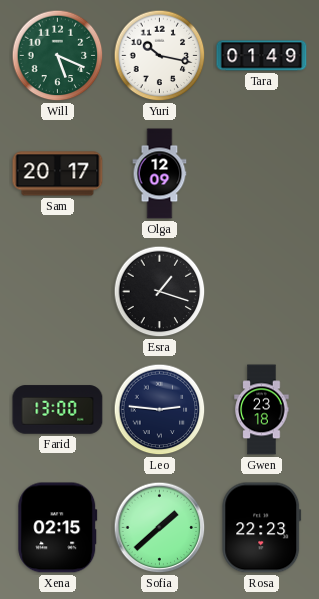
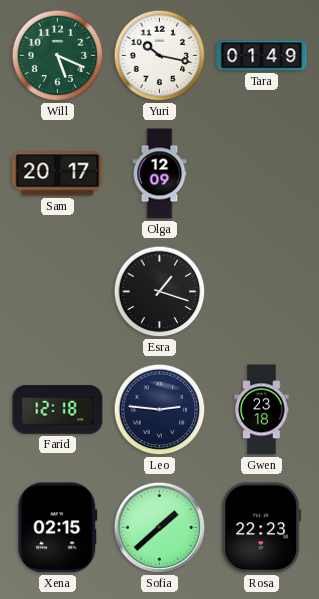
Farid: 13:00 -> 12:18
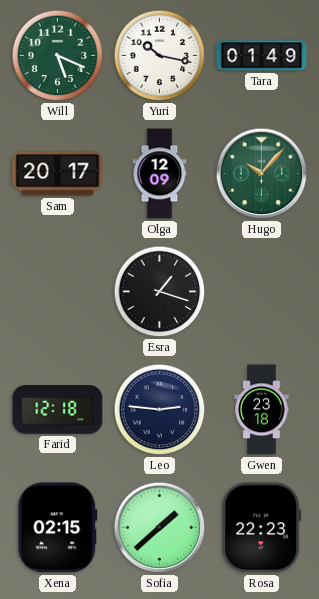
Hugo: none -> 10:07
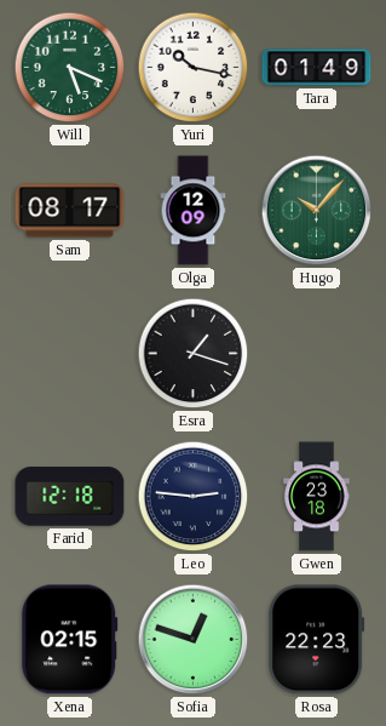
Sam: 20:17 -> 08:17
Sofia: 1:38 -> 12:48
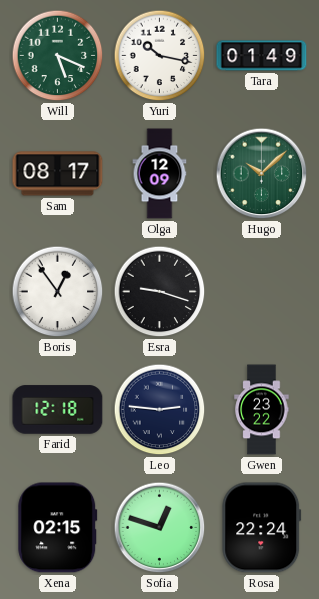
Hugo: 10:07 -> 10:08
Boris: none -> 12:54
Esra: 1:18 -> 9:18
Gwen: 23:18 -> 23:22
Rosa: 22:23 -> 22:24
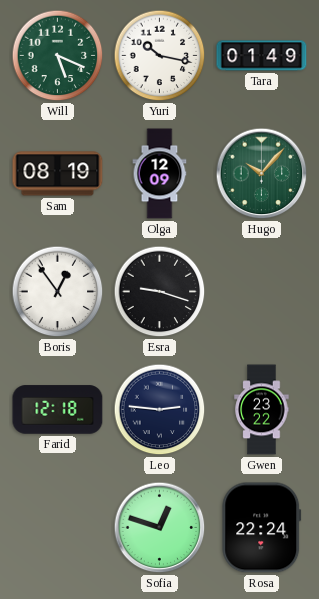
Sam: 08:17 -> 08:19
Hugo: 10:08 -> 10:07
Xena: 02:15 -> none
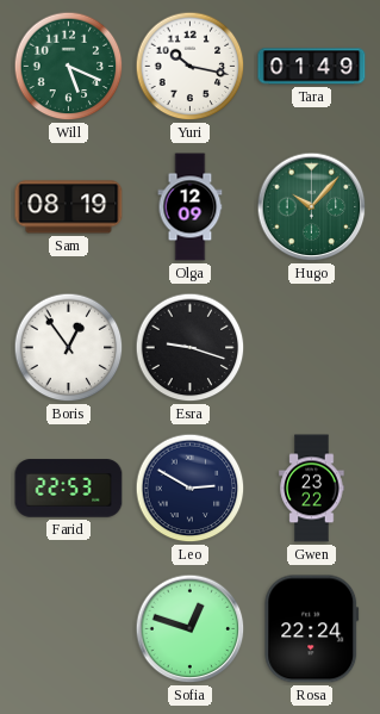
Farid: 12:18 -> 22:53
Leo: 2:46 -> 2:50
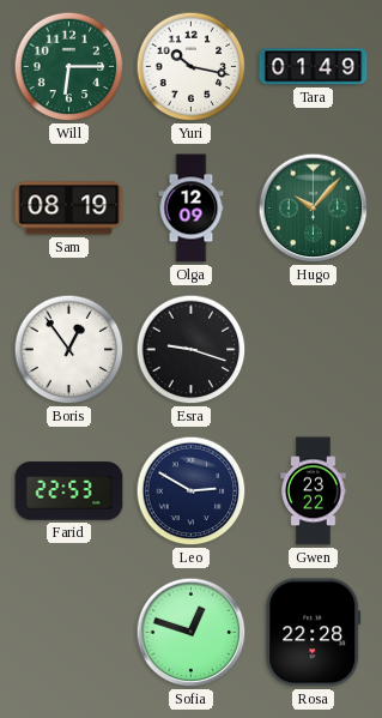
Will: 5:19 -> 6:15
Rosa: 22:24 -> 22:28
